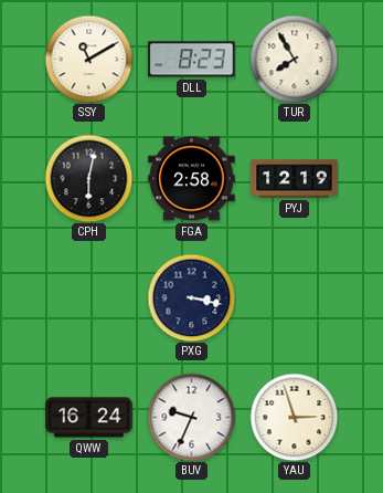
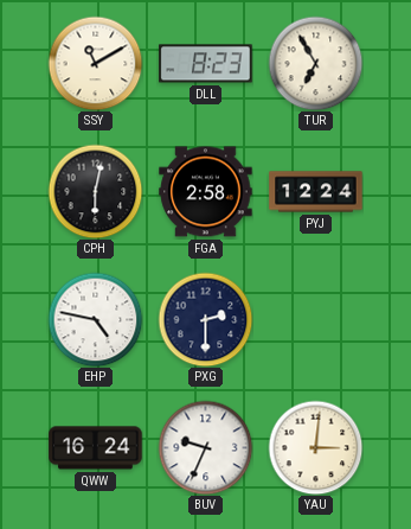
TUR: 7:55 -> 6:55
PYJ: 12:19 -> 12:24
EHP: none -> 4:47
PXG: 3:17 -> 2:30
YAU: 2:57 -> 3:01
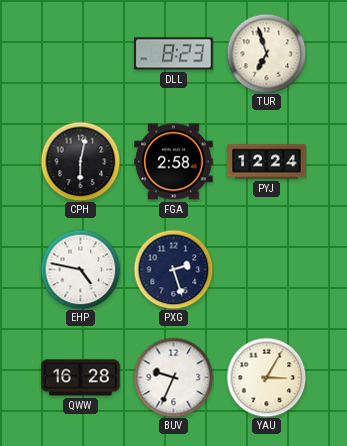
SSY: 11:10 -> none
TUR: 6:55 -> 6:57
PXG: 2:30 -> 2:27
QWW: 16:24 -> 16:28
YAU: 3:01 -> 3:05
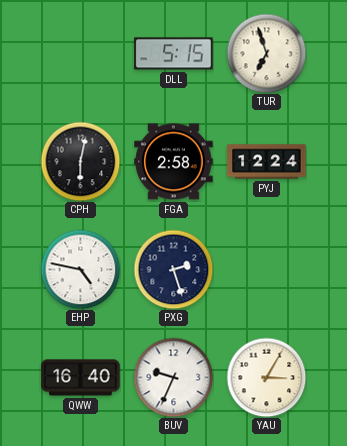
DLL: 8:23 -> 5:15
QWW: 16:28 -> 16:40
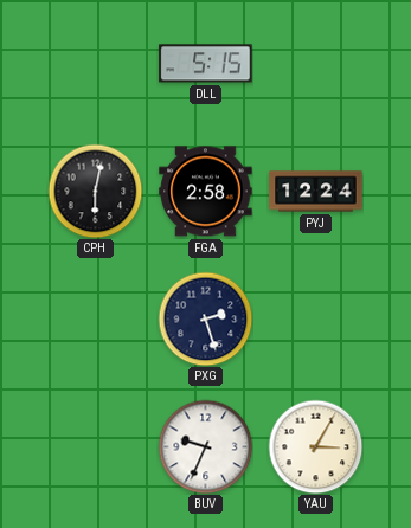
TUR: 6:57 -> none
EHP: 4:47 -> none
QWW: 16:40 -> none
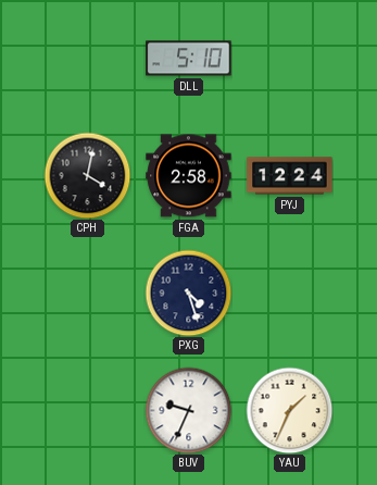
DLL: 5:15 -> 5:10
CPH: 6:02 -> 4:02
PXG: 2:27 -> 4:27
YAU: 3:05 -> 1:34
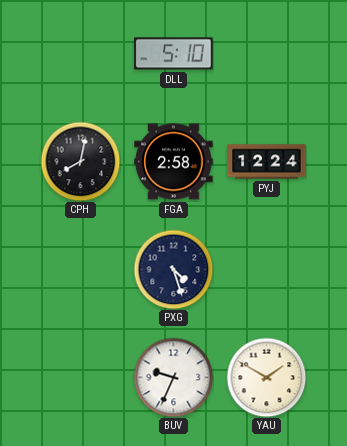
CPH: 4:02 -> 8:02
YAU: 1:34 -> 1:50
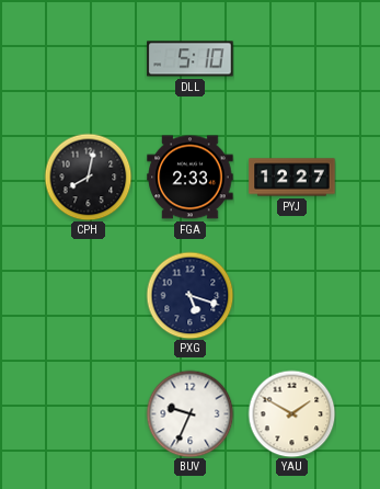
FGA: 2:58 -> 2:33
PYJ: 12:24 -> 12:27
PXG: 4:27 -> 5:18
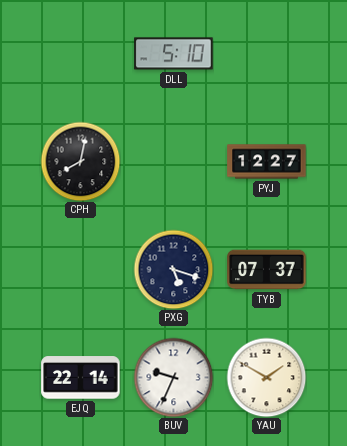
FGA: 2:33 -> none
TYB: none -> 07:37
EJQ: none -> 22:14
